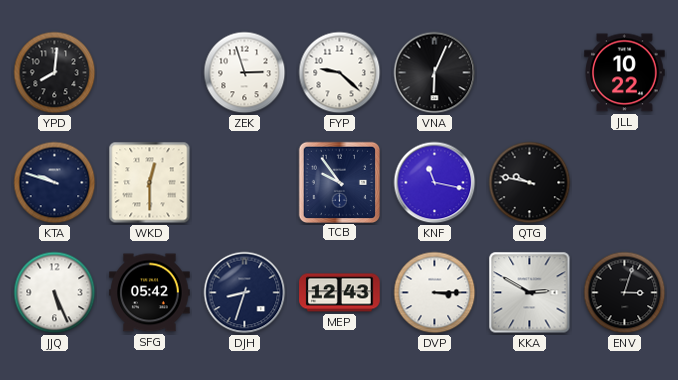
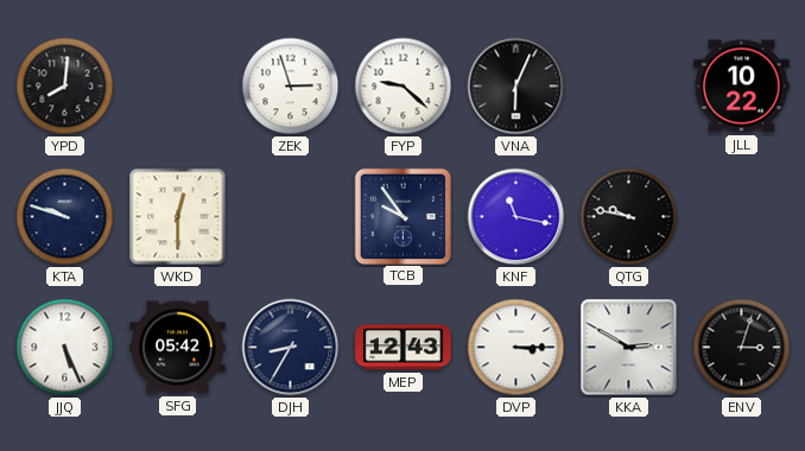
DJH: 8:33 -> 8:35
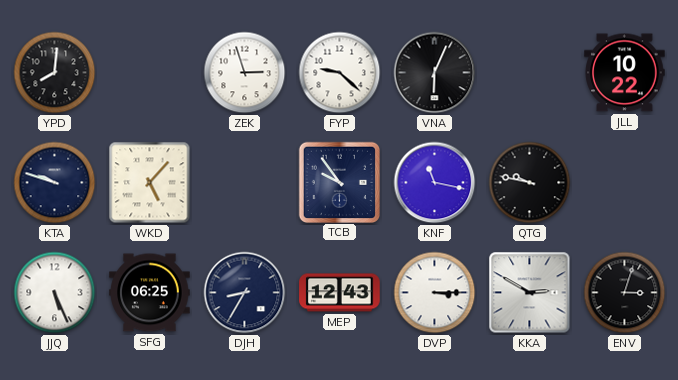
WKD: 12:30 -> 5:07
SFG: 05:42 -> 06:25
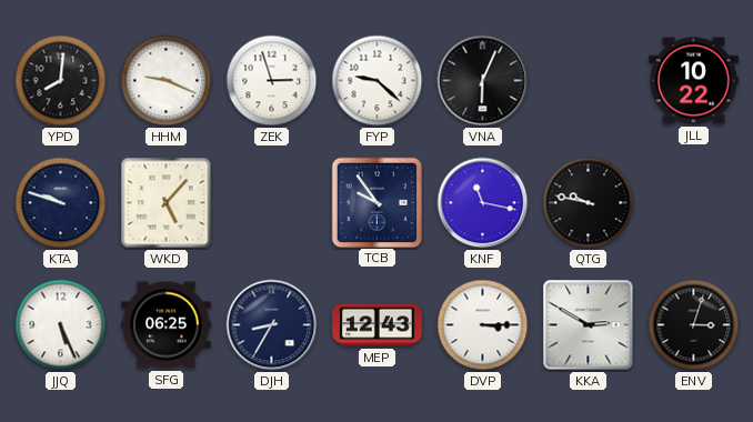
HHM: none -> 9:19
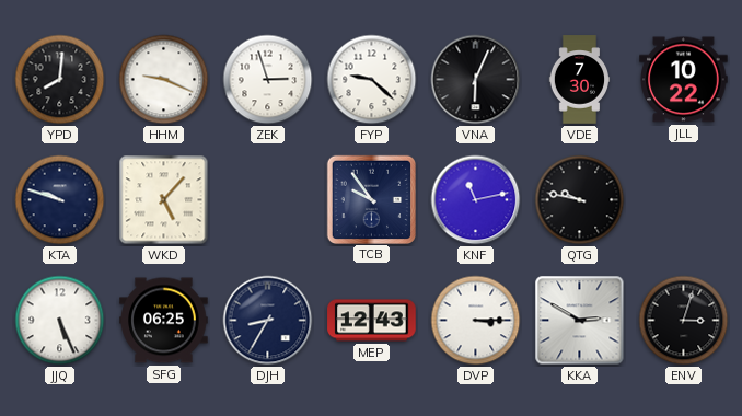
VDE: none -> 7:30
KNF: 11:17 -> 11:13
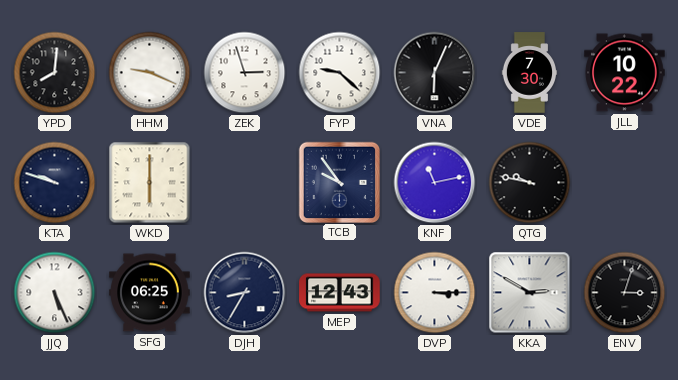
WKD: 5:07 -> 6:00
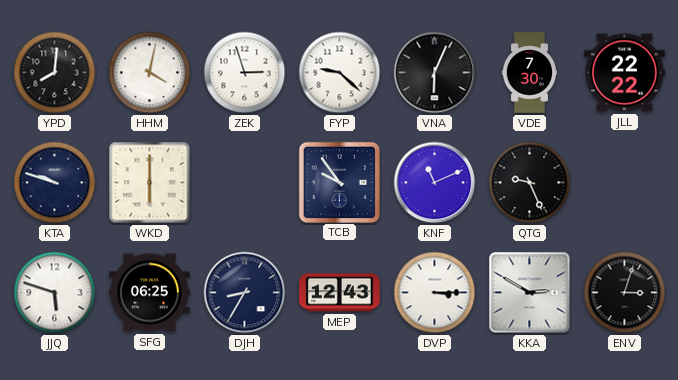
HHM: 9:19 -> 4:02
JLL: 10:22 -> 22:22
KNF: 11:13 -> 11:11
QTG: 9:47 -> 9:26
JJQ: 5:26 -> 5:48
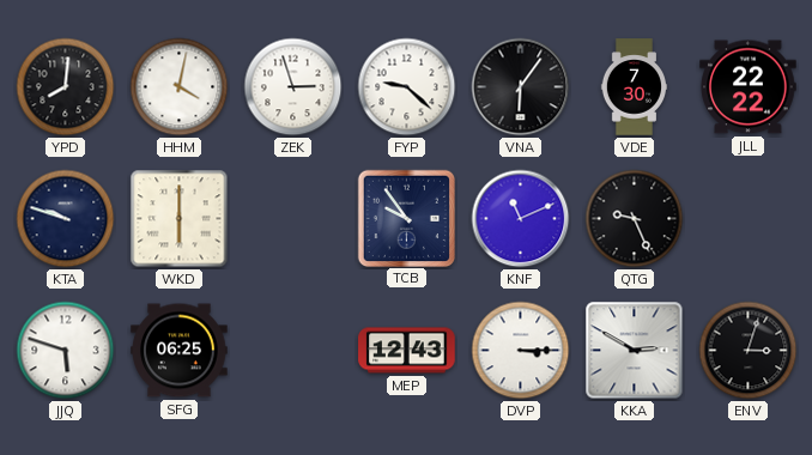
VNA: 6:04 -> 6:06
DJH: 8:35 -> none
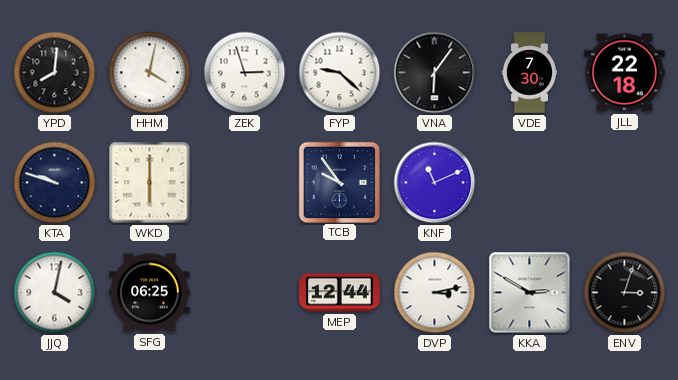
JLL: 22:22 -> 22:18
QTG: 9:26 -> none
JJQ: 5:48 -> 4:02
MEP: 12:43 -> 12:44
DVP: 3:15 -> 3:13
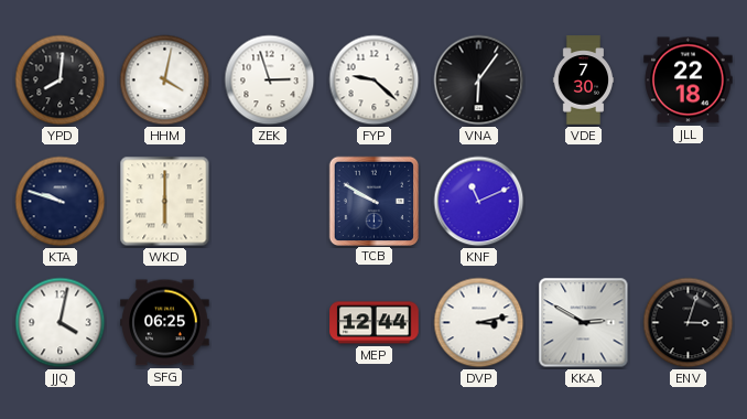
TCB: 9:54 -> 9:50
